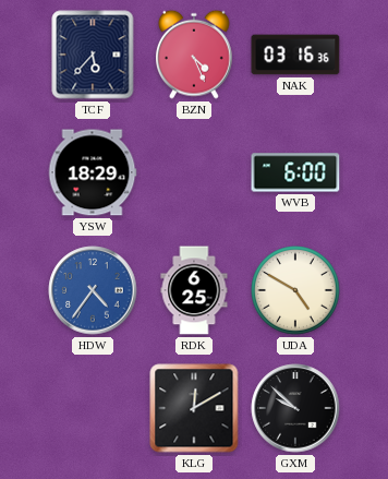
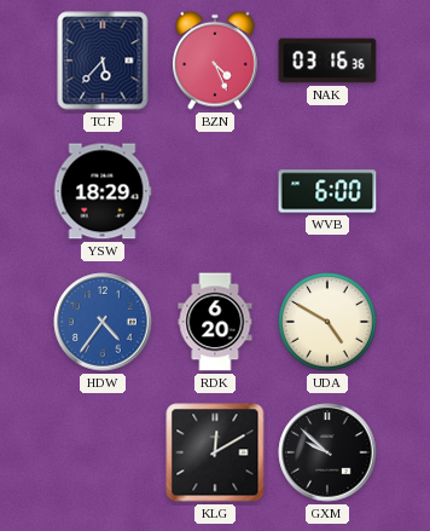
RDK: 6:25 -> 6:20
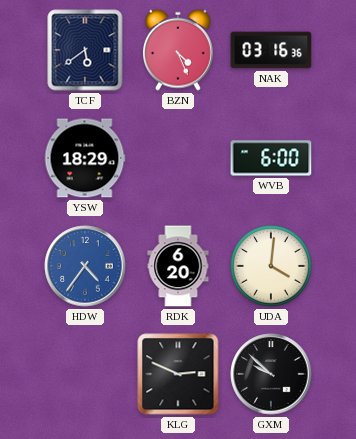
TCF: 5:37 -> 5:39
UDA: 4:50 -> 4:01
KLG: 12:10 -> 2:49
